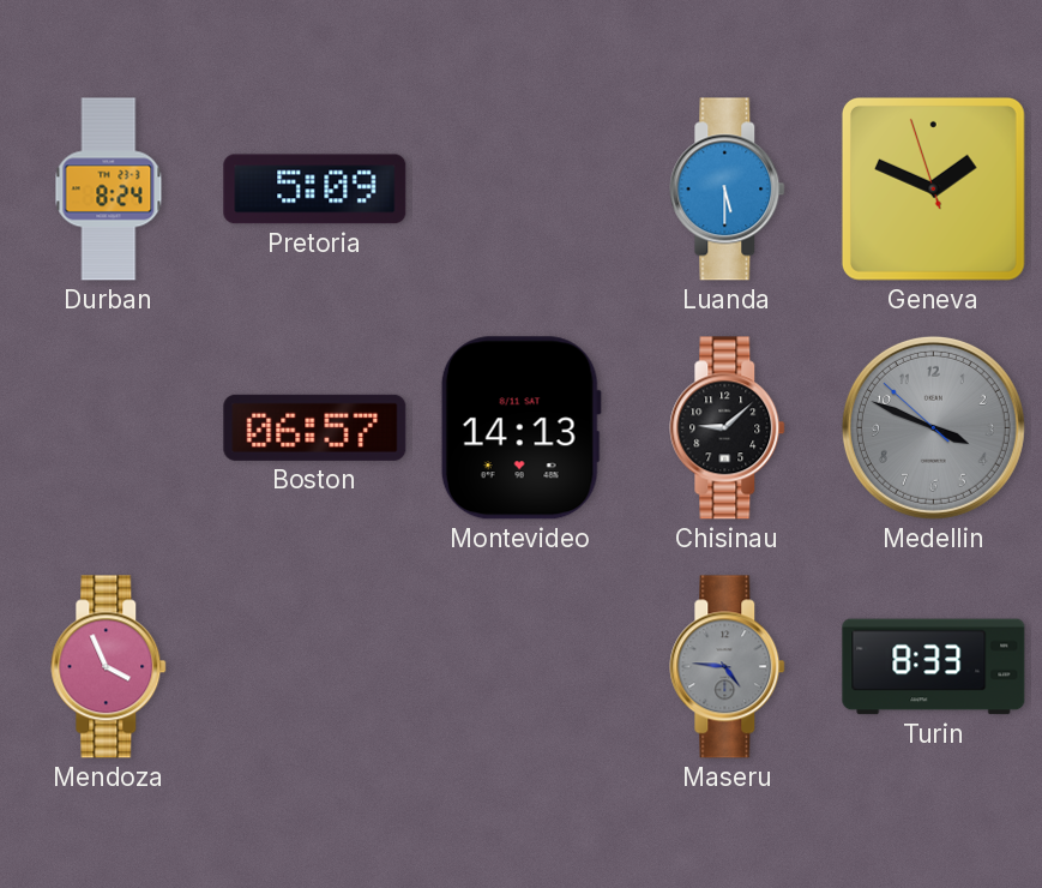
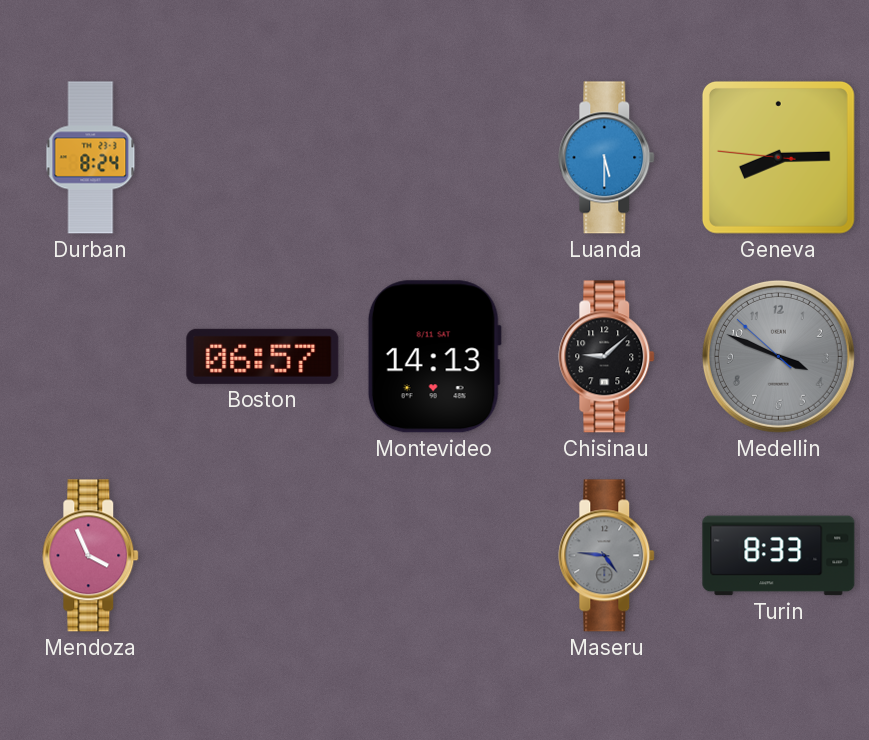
Pretoria: 5:09 -> none
Geneva: 1:48 -> 8:14
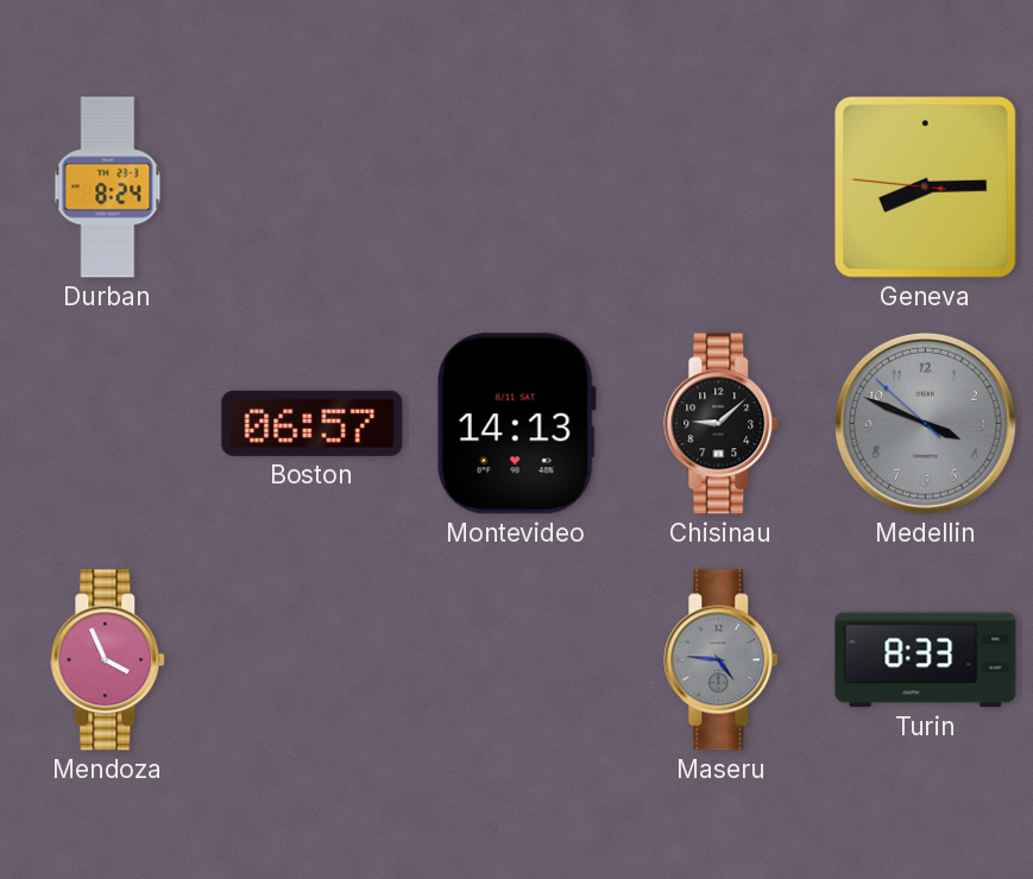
Luanda: 5:30 -> none
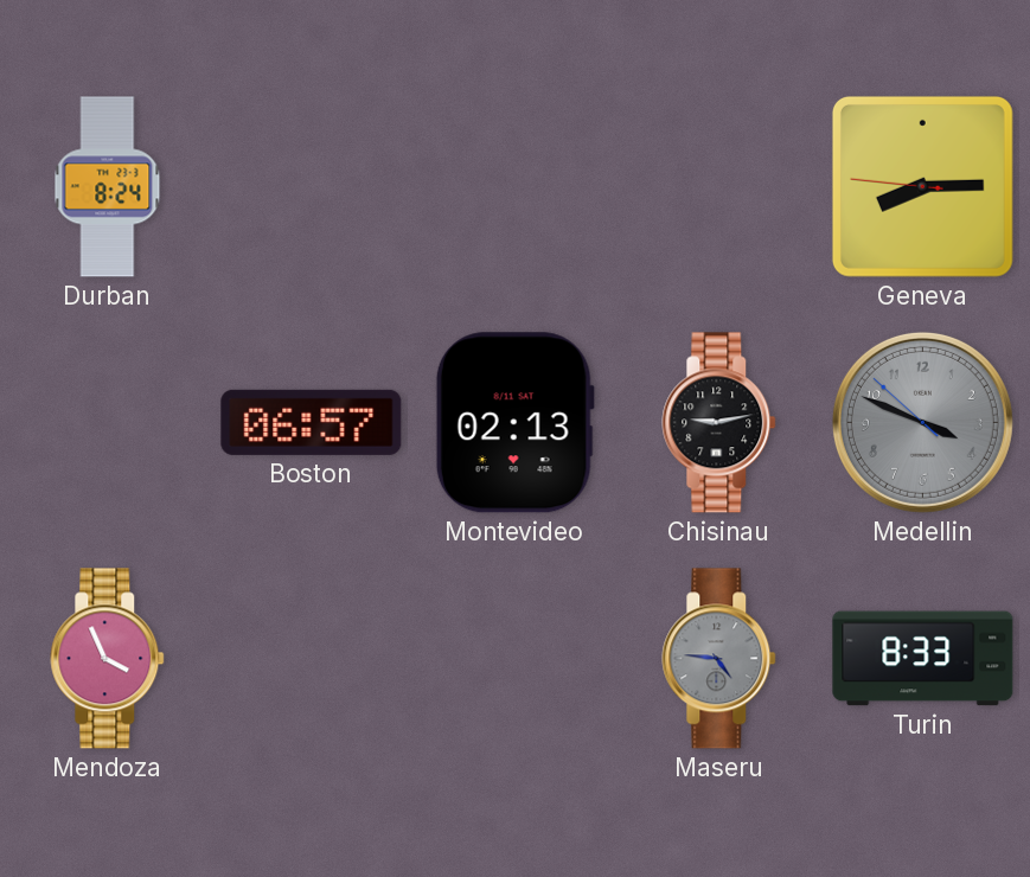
Montevideo: 14:13 -> 02:13
Chisinau: 9:08 -> 9:13
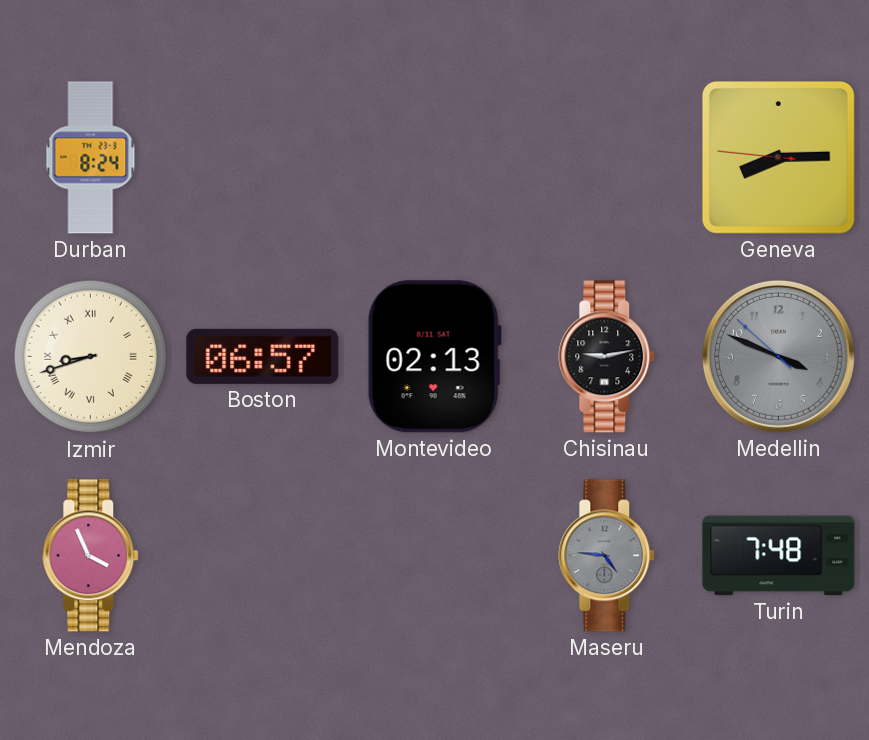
Izmir: none -> 8:42
Turin: 8:33 -> 7:48
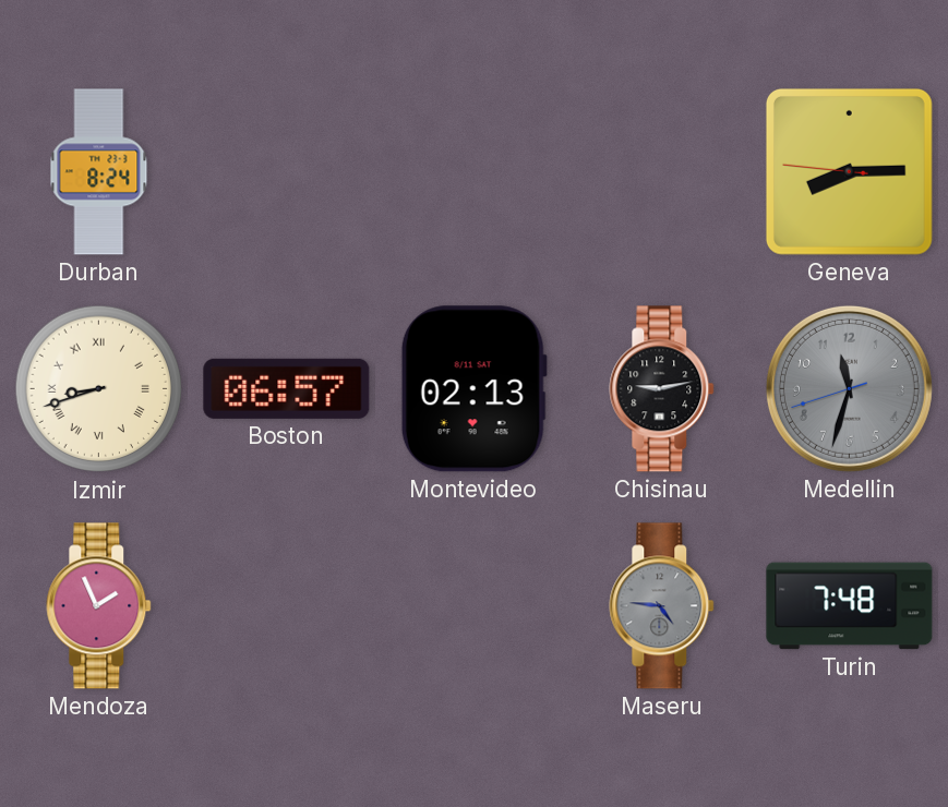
Medellin: 3:48 -> 11:32
Mendoza: 3:56 -> 1:56
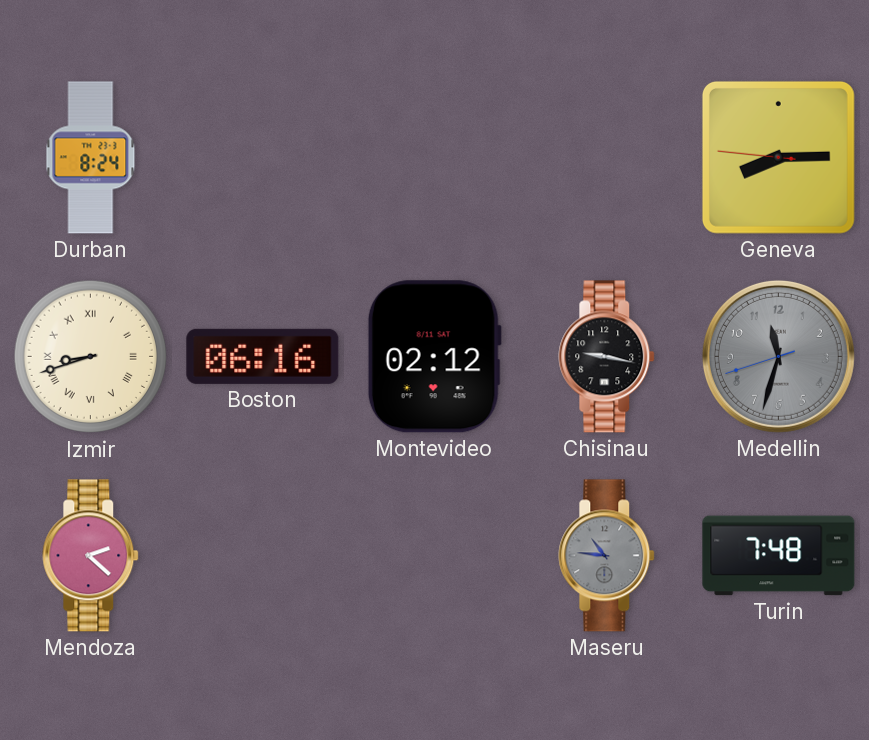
Boston: 06:57 -> 06:16
Montevideo: 02:13 -> 02:12
Chisinau: 9:13 -> 9:17
Mendoza: 1:56 -> 2:22
Maseru: 4:46 -> 10:46
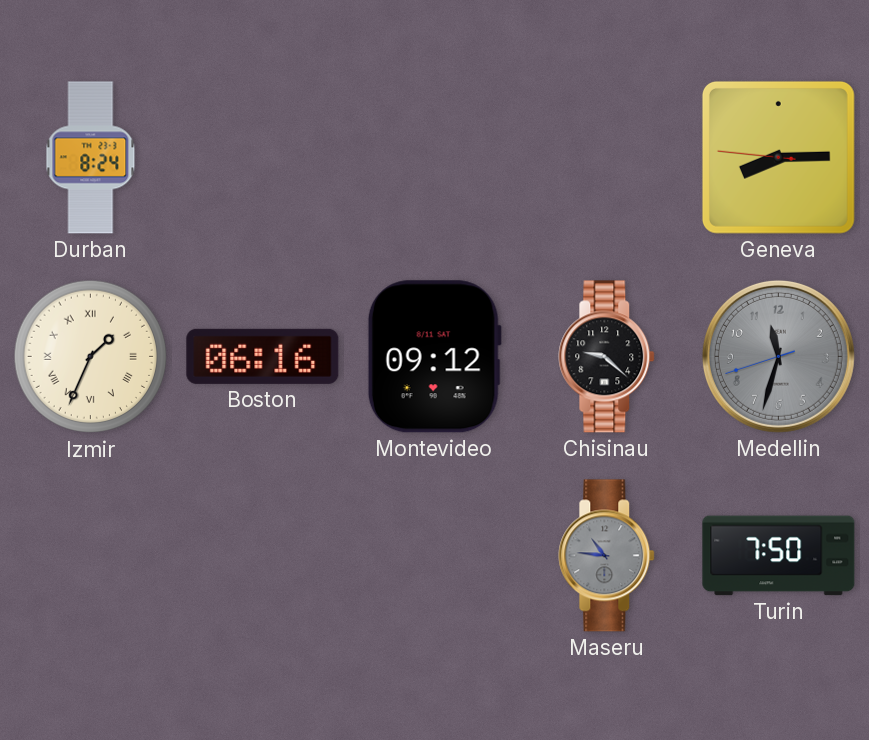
Izmir: 8:42 -> 1:34
Montevideo: 02:12 -> 09:12
Chisinau: 9:17 -> 9:22
Mendoza: 2:22 -> none
Turin: 7:48 -> 7:50
